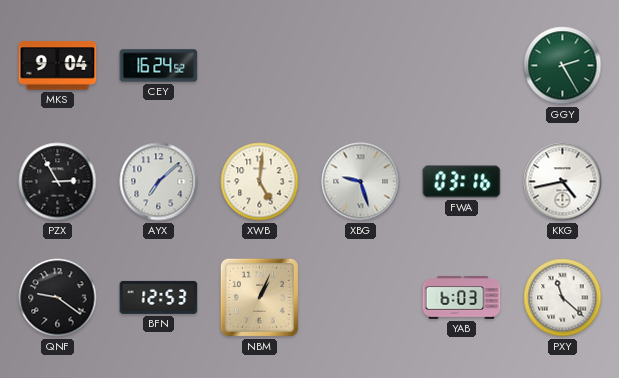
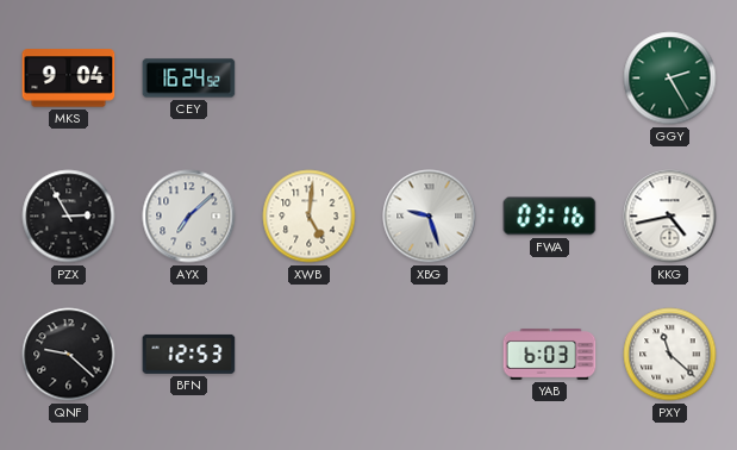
QNF: 9:21 -> 9:22
NBM: 1:04 -> none
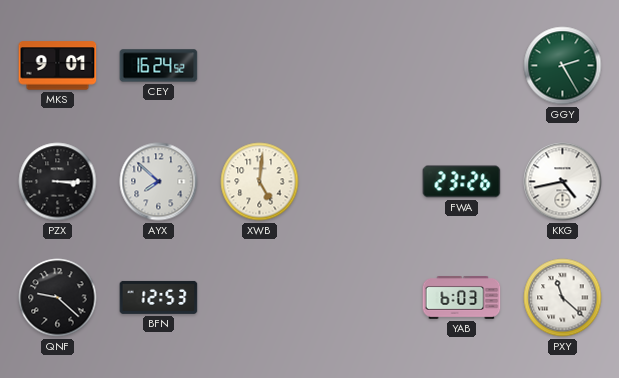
MKS: 9:04 -> 9:01
PZX: 2:55 -> 3:15
AYX: 7:08 -> 7:52
XBG: 9:27 -> none
FWA: 03:16 -> 23:26
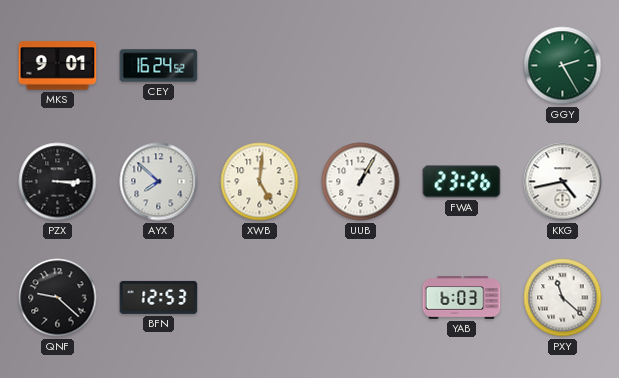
UUB: none -> 1:05
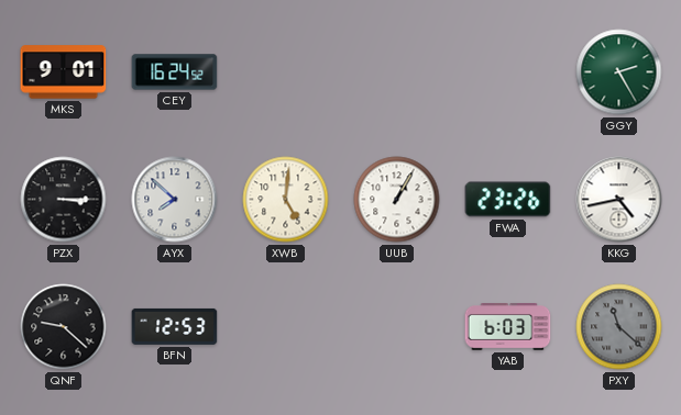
PXY dial: white -> grey
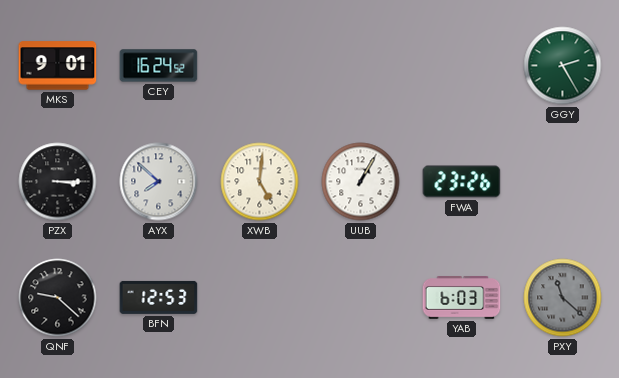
KKG: 4:43 -> none
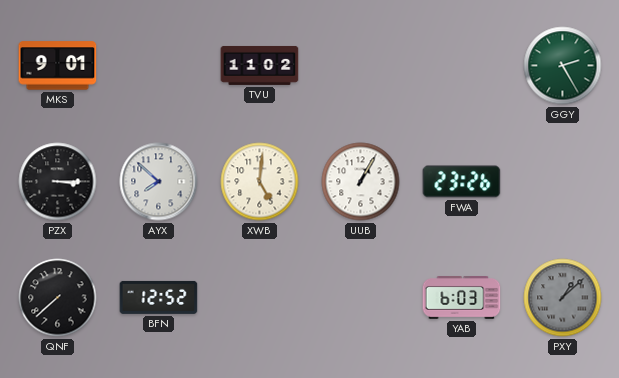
CEY: 16:24 -> none
TVU: none -> 11:02
QNF: 9:22 -> 7:38
BFN: 12:53 -> 12:52
PXY: 11:22 -> 1:08
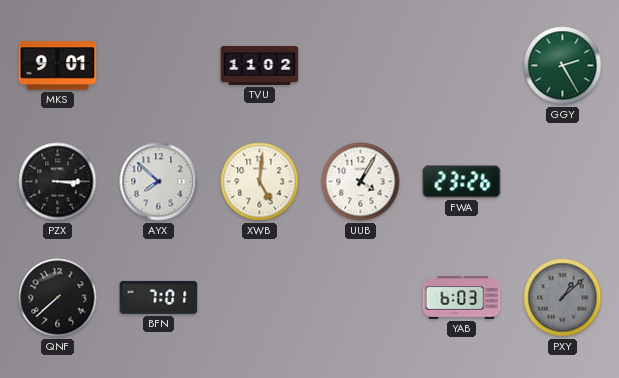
UUB: 1:05 -> 4:05
BFN: 12:52 -> 7:01
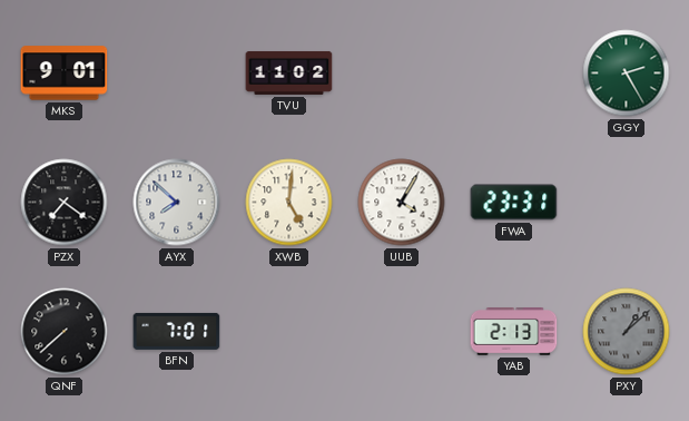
PZX: 3:15 -> 7:21
FWA: 23:26 -> 23:31
YAB: 6:03 -> 2:13
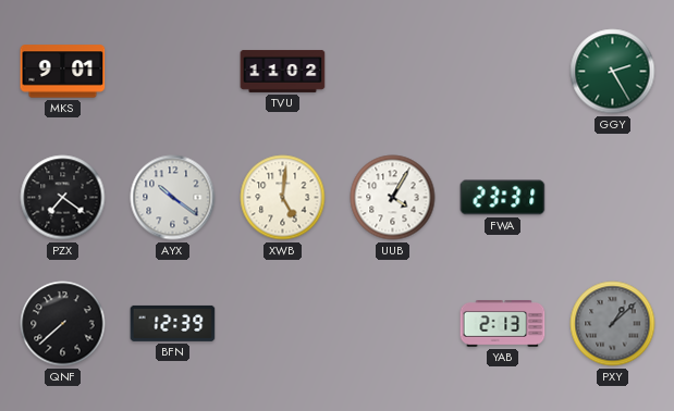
AYX: 7:52 -> 10:21
BFN: 7:01 -> 12:39
